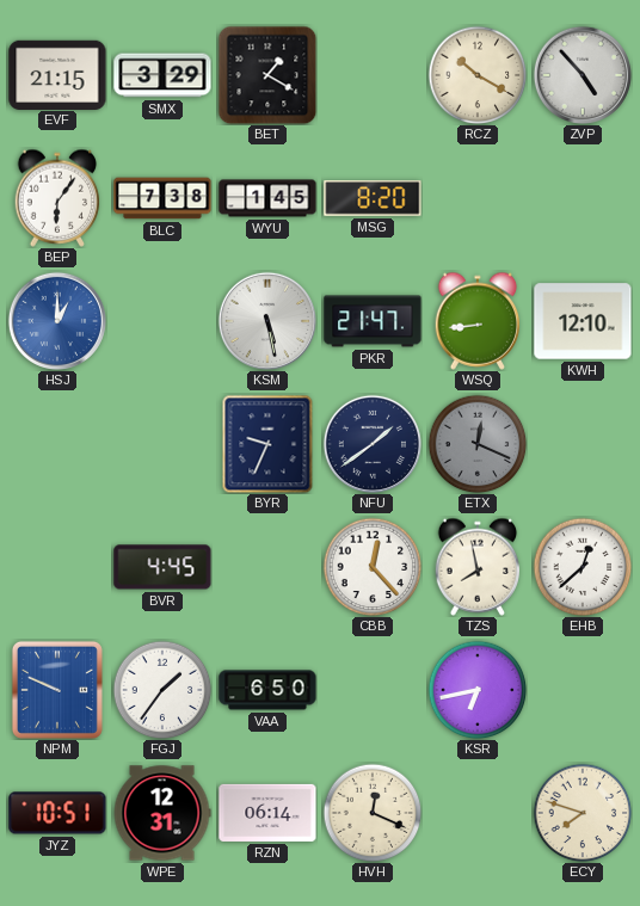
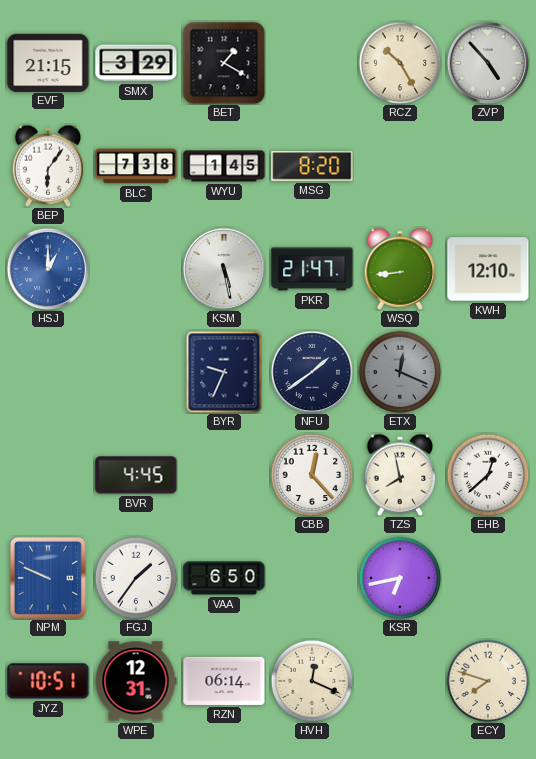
RCZ: 10:20 -> 10:25
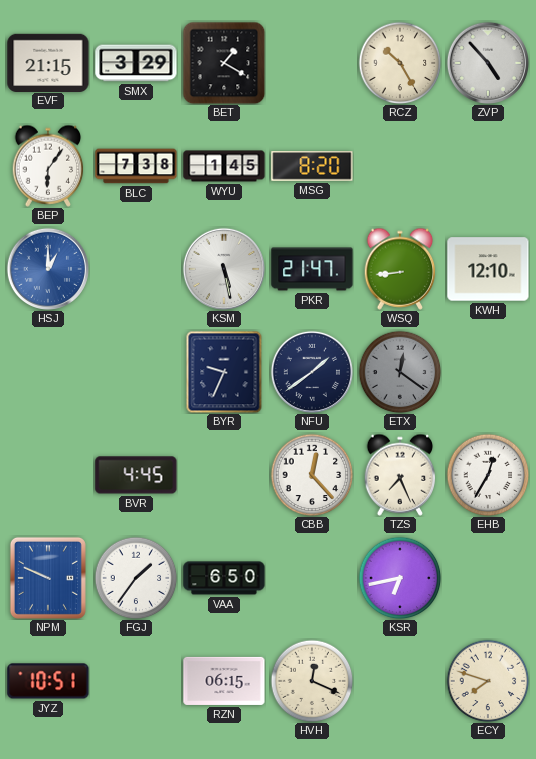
ETX: 12:19 -> 12:21
TZS: 7:58 -> 7:26
EHB: 12:38 -> 12:35
WPE: 12:31 -> none
RZN: 06:14 -> 06:15
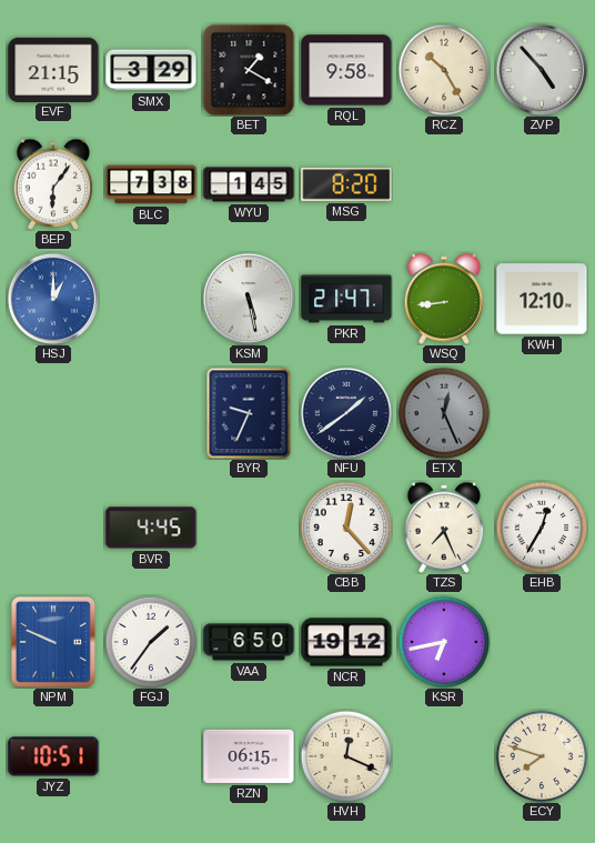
RQL: none -> 9:58
ETX: 12:21 -> 12:26
NCR: none -> 19:12
